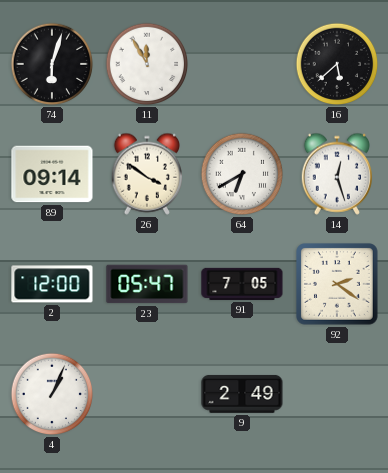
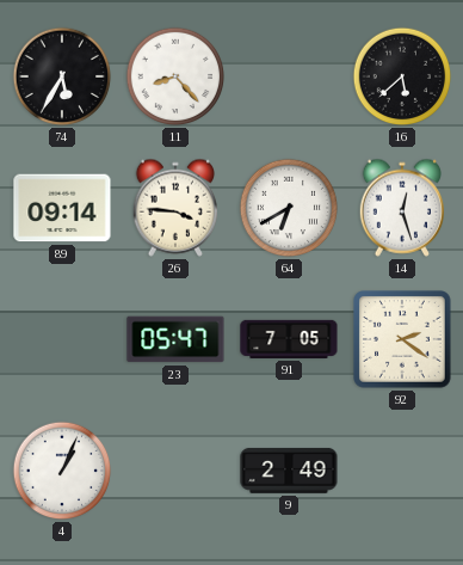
74: 6:03 -> 5:35
11: 11:55 -> 8:23
26: 3:51 -> 3:46
2: 12:00 -> none
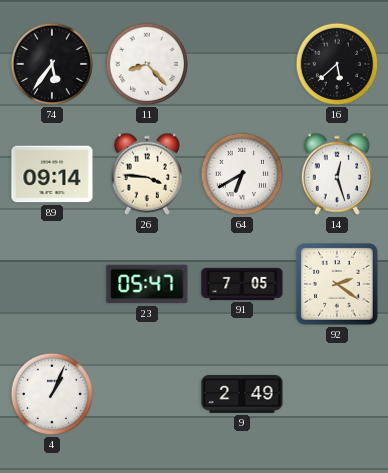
74: 5:35 -> 5:36
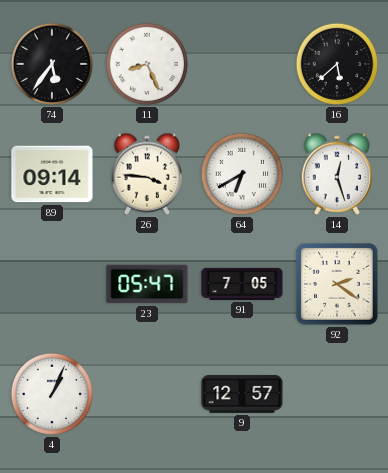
11: 8:23 -> 8:26
9: 2:49 -> 12:57
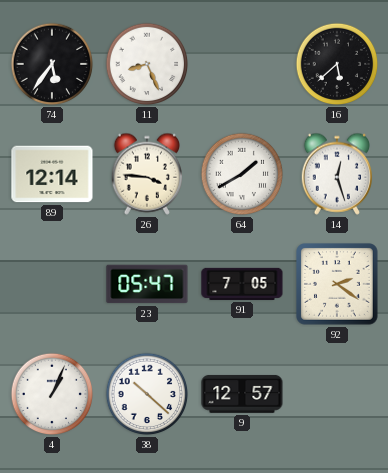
89: 09:14 -> 12:14
64: 6:40 -> 1:40
38: none -> 10:22
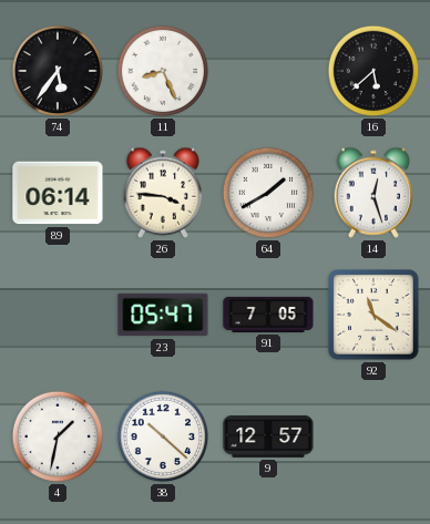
89: 12:14 -> 06:14
92: 2:21 -> 11:21
4: 1:04 -> 1:32
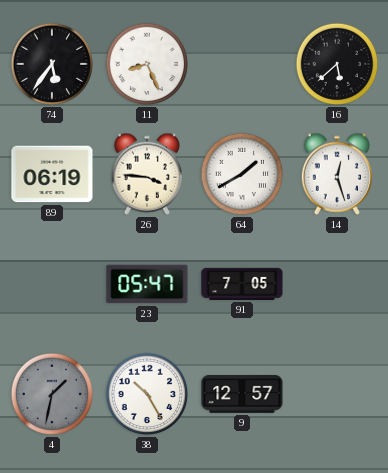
89: 06:14 -> 06:19
92: 11:21 -> none
4 dial: white -> grey
38: 10:22 -> 10:25
